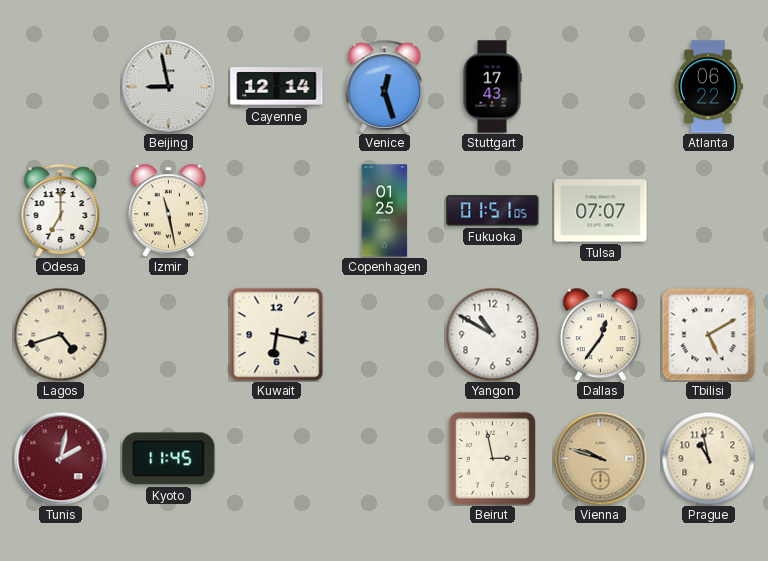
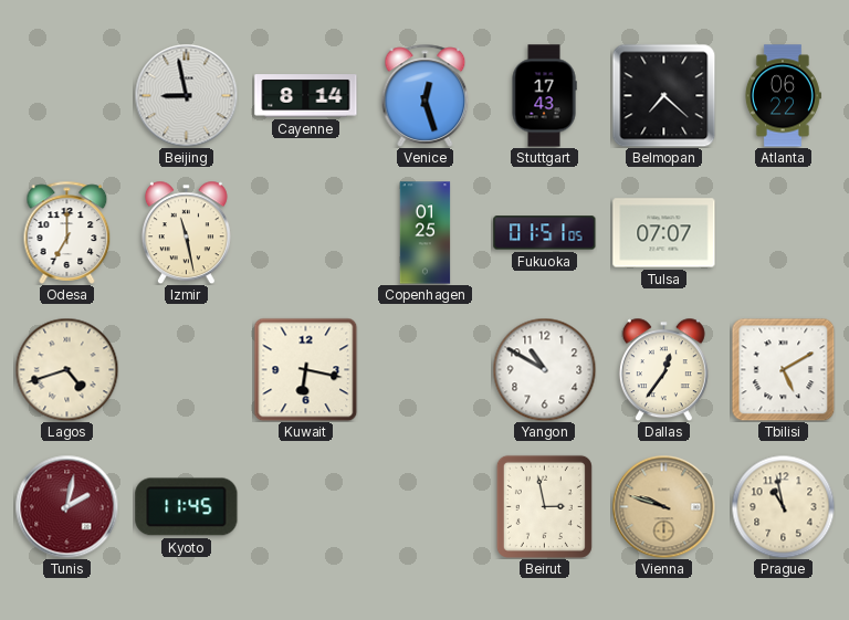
Cayenne: 12:14 -> 8:14
Belmopan: none -> 7:22
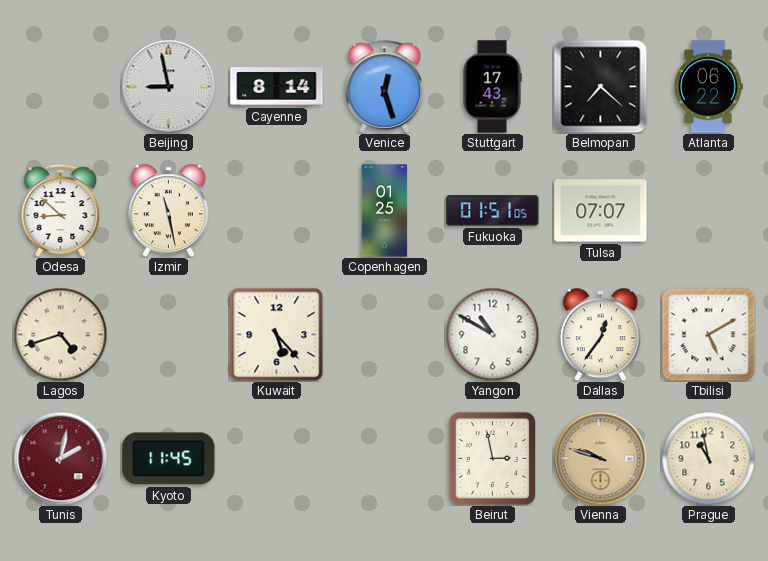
Odesa: 7:00 -> 8:52
Kuwait: 6:17 -> 5:23
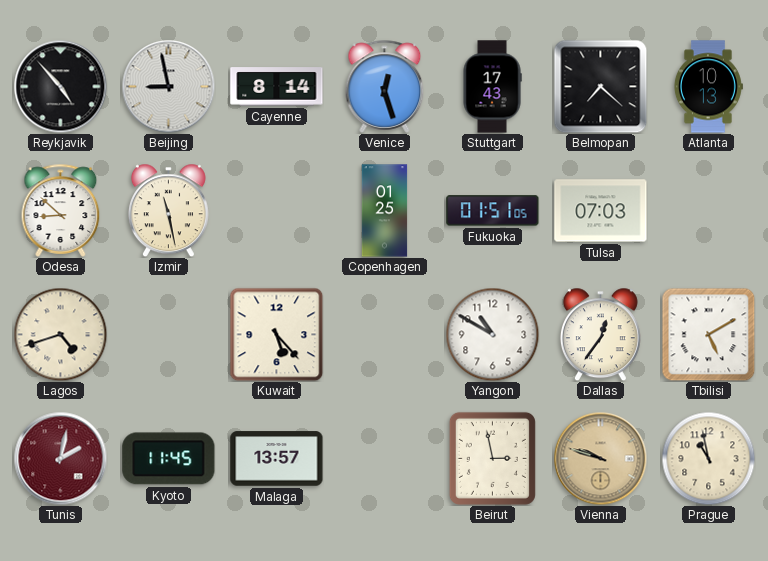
Reykjavik: none -> 4:53
Atlanta: 06:22 -> 10:13
Tulsa: 07:07 -> 07:03
Malaga: none -> 13:57
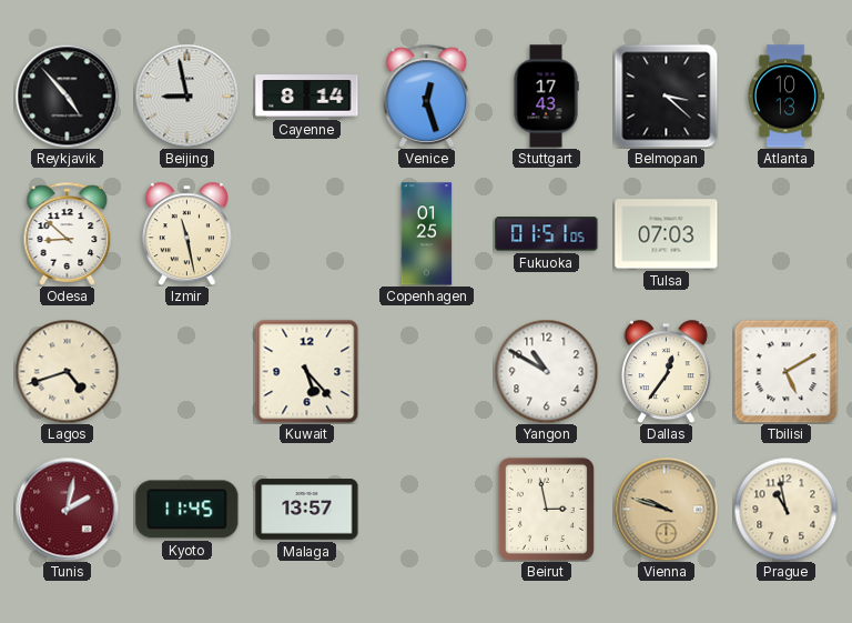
Belmopan: 7:22 -> 3:22
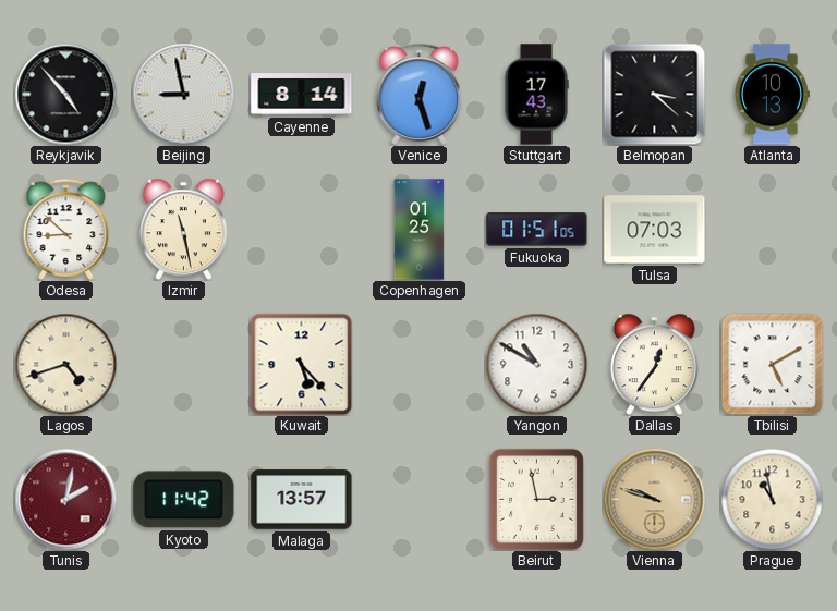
Kyoto: 11:45 -> 11:42
